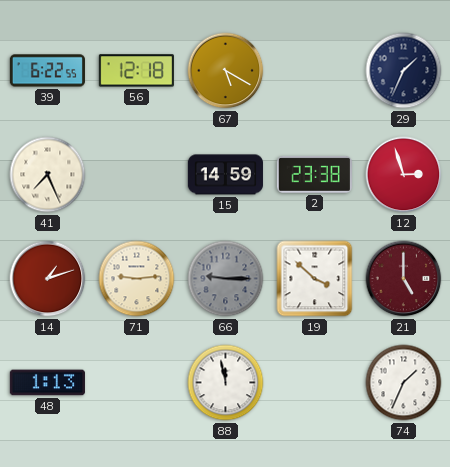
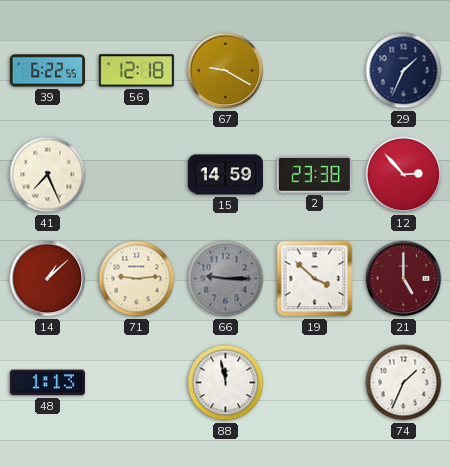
67: 5:20 -> 9:20
12: 2:57 -> 2:53
14: 1:12 -> 1:08
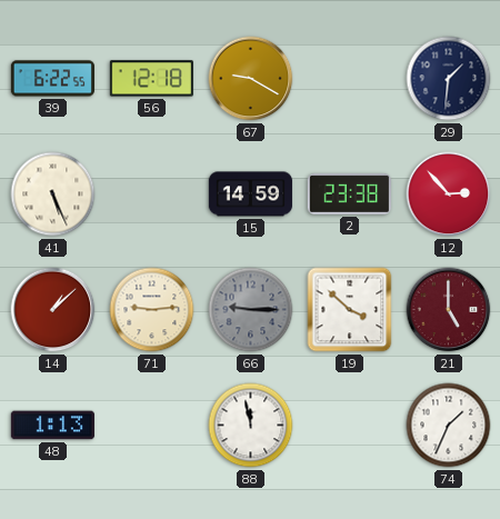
29: 1:34 -> 1:31
41: 7:26 -> 5:26
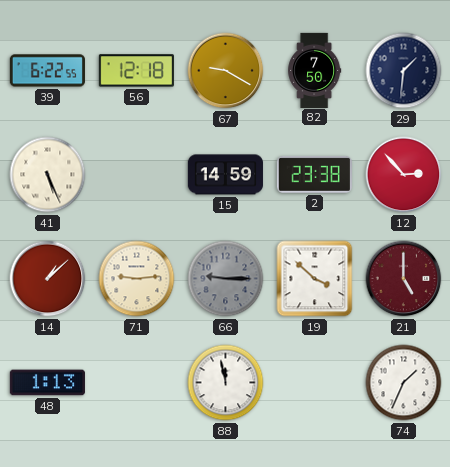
82: none -> 7:50
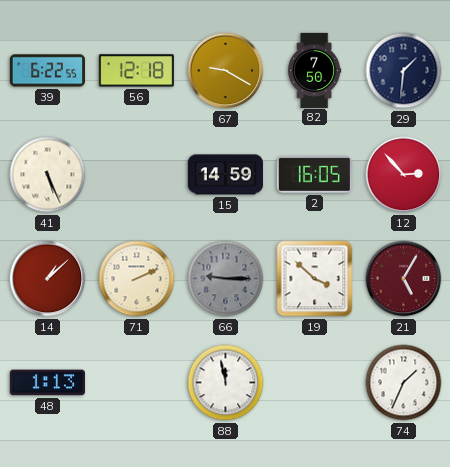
2: 23:38 -> 16:05
71: 9:14 -> 2:11
21: 5:00 -> 5:05
